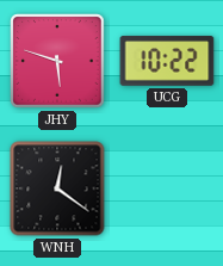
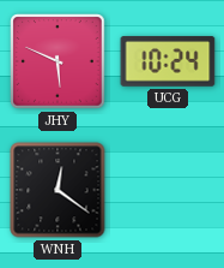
JHY: 5:48 -> 5:49
UCG: 10:22 -> 10:24
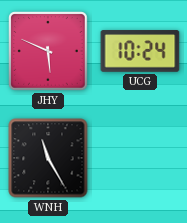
WNH: 12:21 -> 11:25
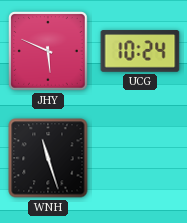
WNH: 11:25 -> 11:27
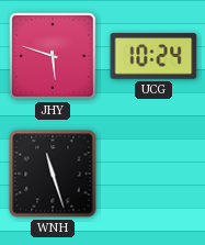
JHY: 5:49 -> 5:48
